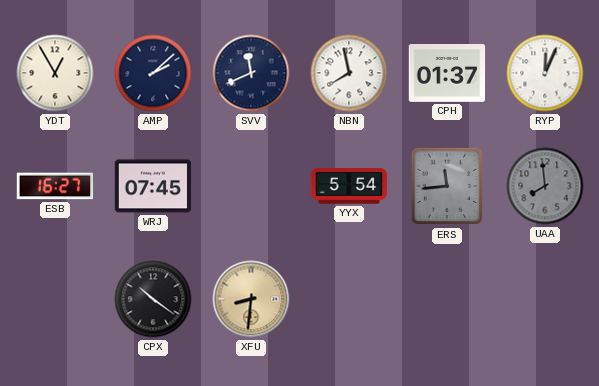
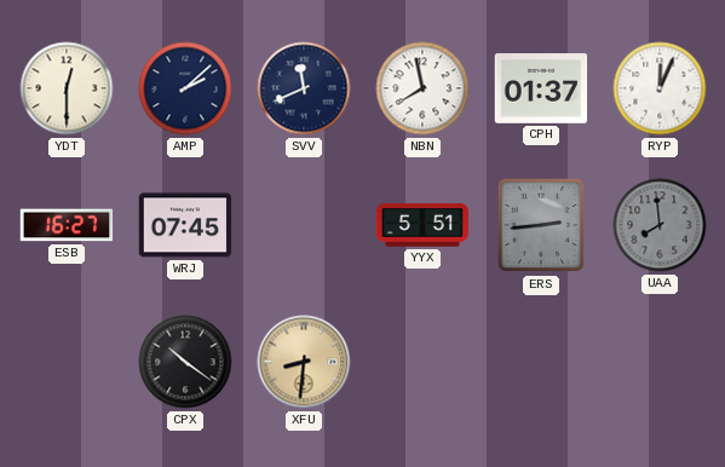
YDT: 12:55 -> 12:30
YYX: 5:54 -> 5:51
ERS: 11:44 -> 2:44
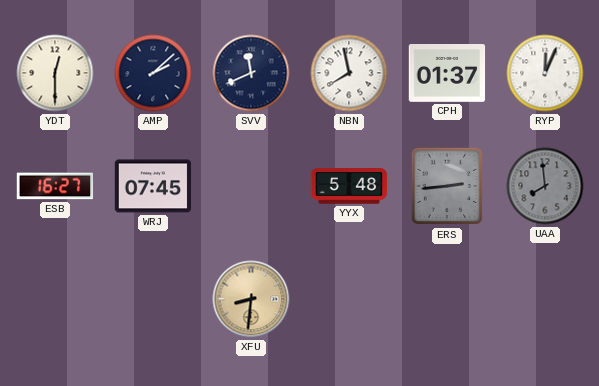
YYX: 5:51 -> 5:48
CPX: 10:21 -> none
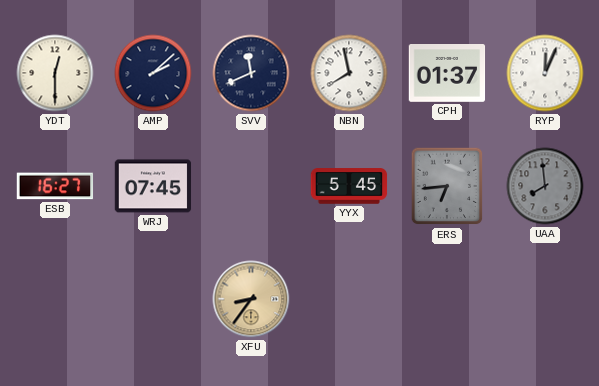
YYX: 5:48 -> 5:45
ERS: 2:44 -> 6:44
XFU: 8:31 -> 8:36
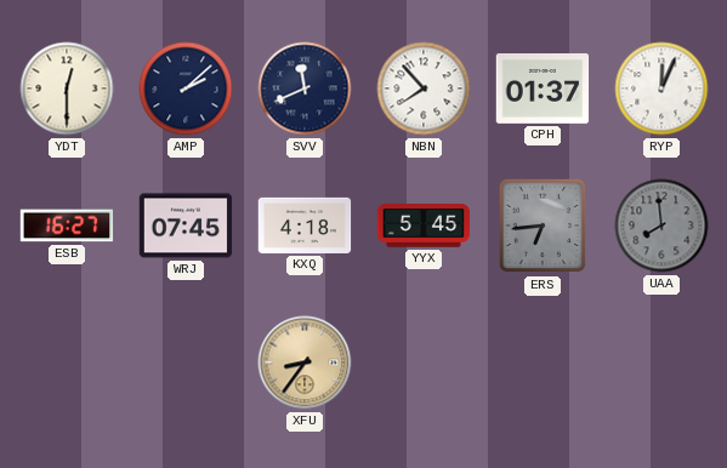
NBN: 7:58 -> 7:53
KXQ: none -> 4:18
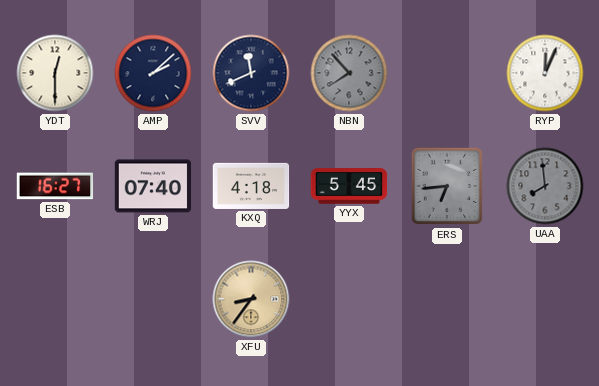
NBN dial: white -> grey
CPH: 01:37 -> none
WRJ: 07:45 -> 07:40
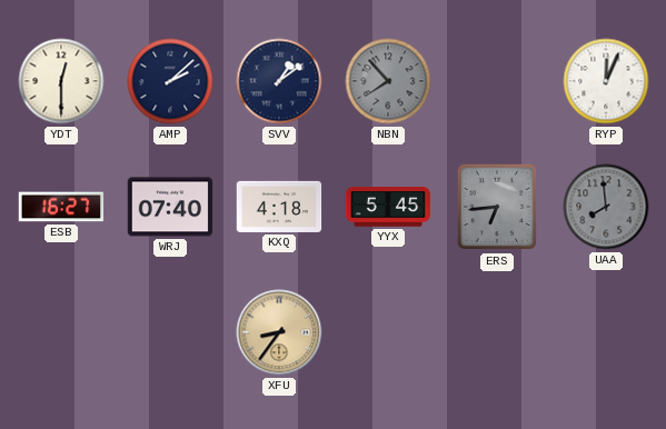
SVV: 11:41 -> 1:09
